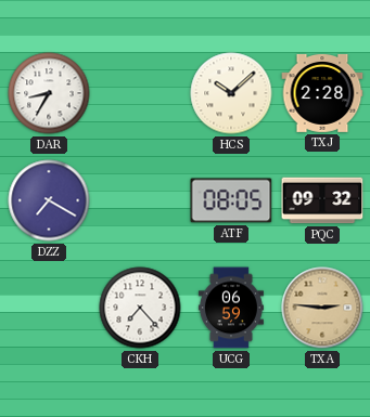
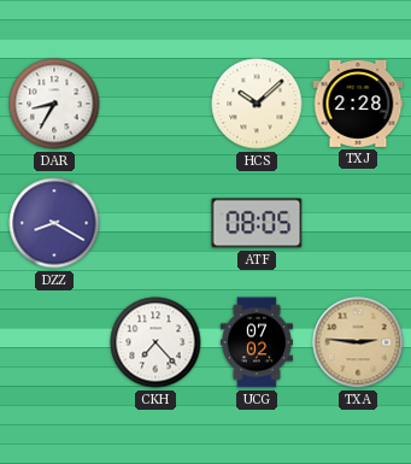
DZZ: 7:20 -> 8:20
PQC: 09:32 -> none
UCG: 06:59 -> 07:02
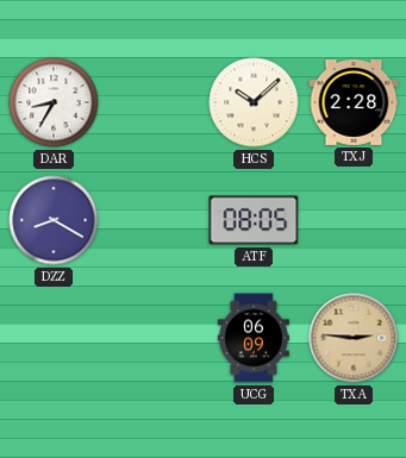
CKH: 7:23 -> none
UCG: 07:02 -> 06:09
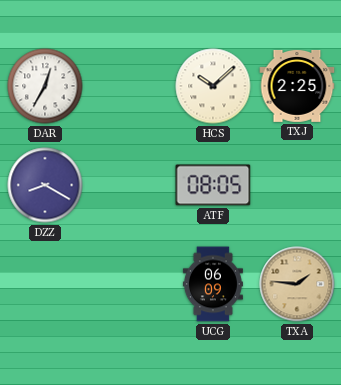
DAR: 8:35 -> 12:35
TXJ: 2:28 -> 2:25
TXA: 2:46 -> 1:46
